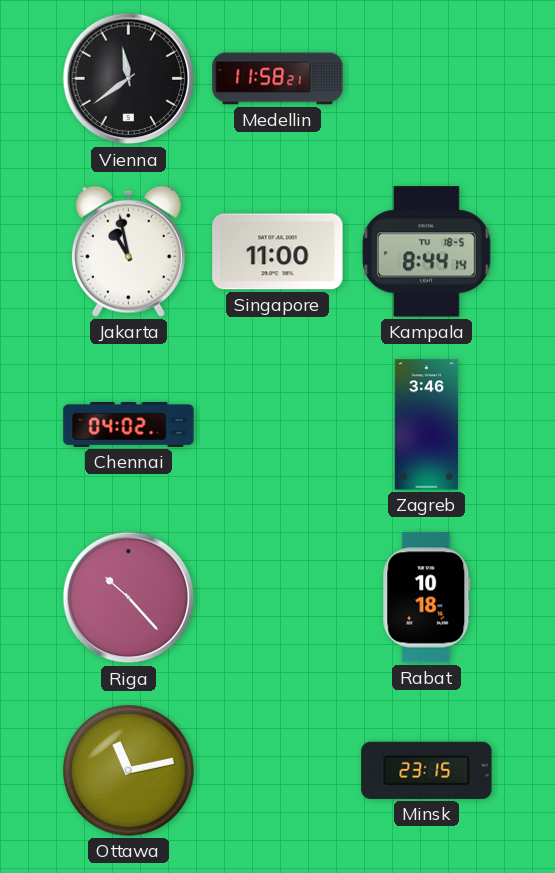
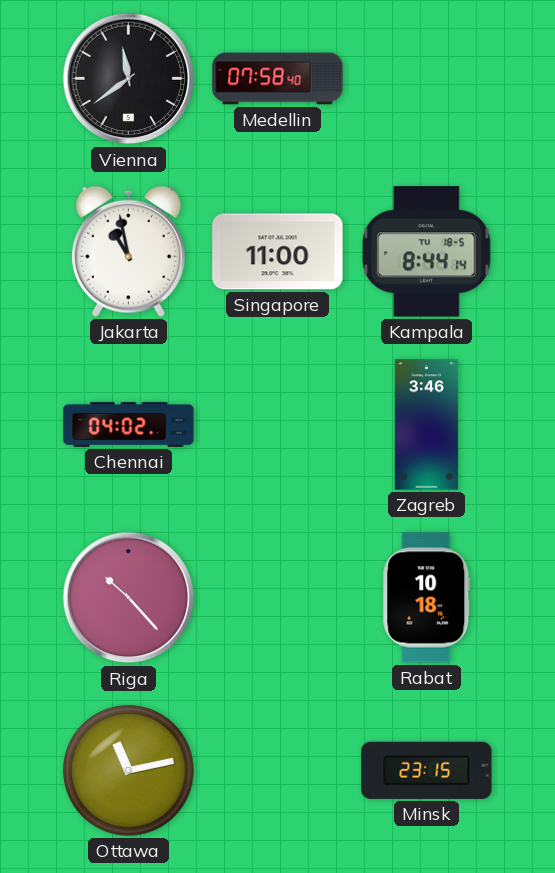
Medellin: 11:58 -> 07:58
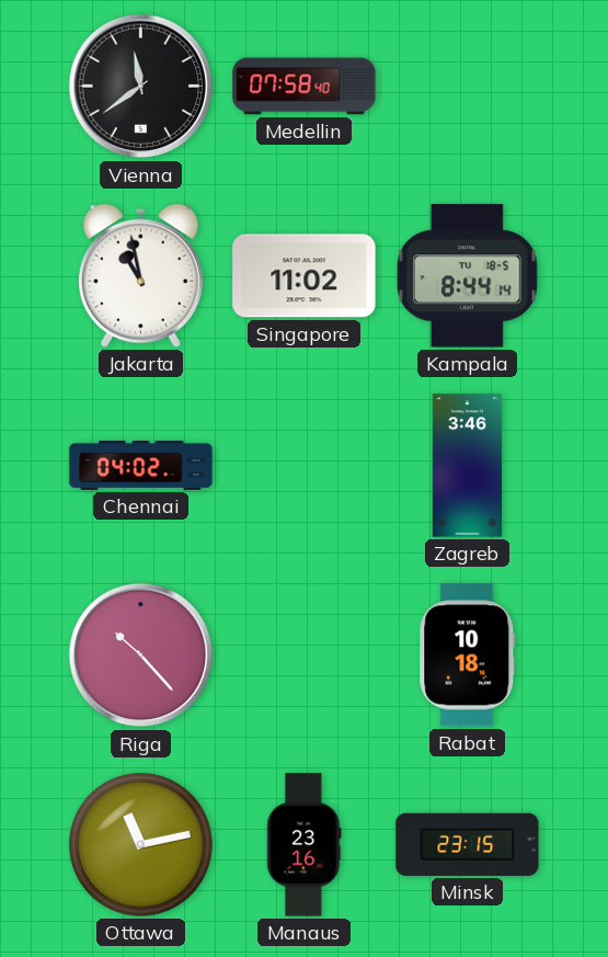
Singapore: 11:00 -> 11:02
Manaus: none -> 23:16
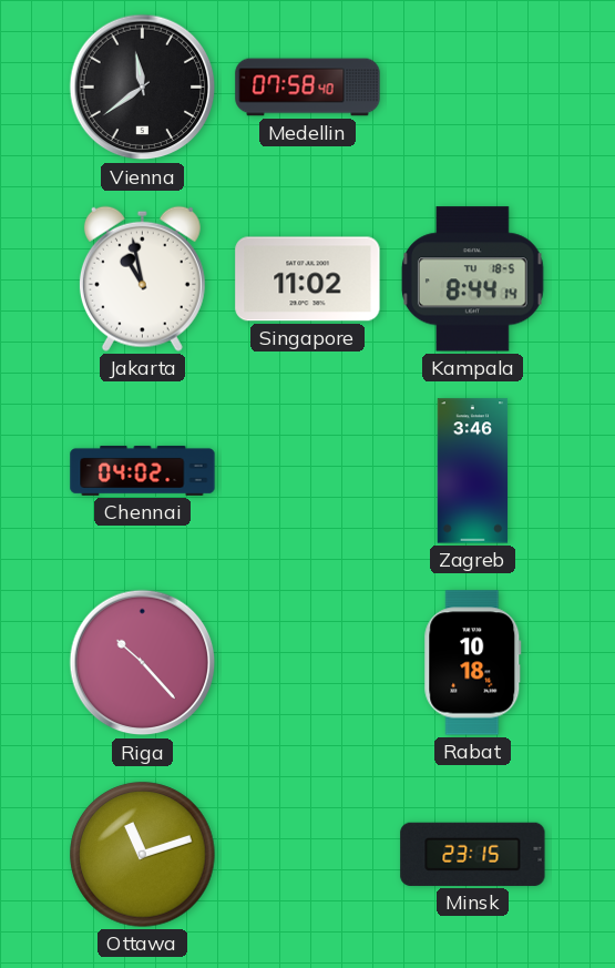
Ottawa: 11:13 -> 11:12
Manaus: 23:16 -> none
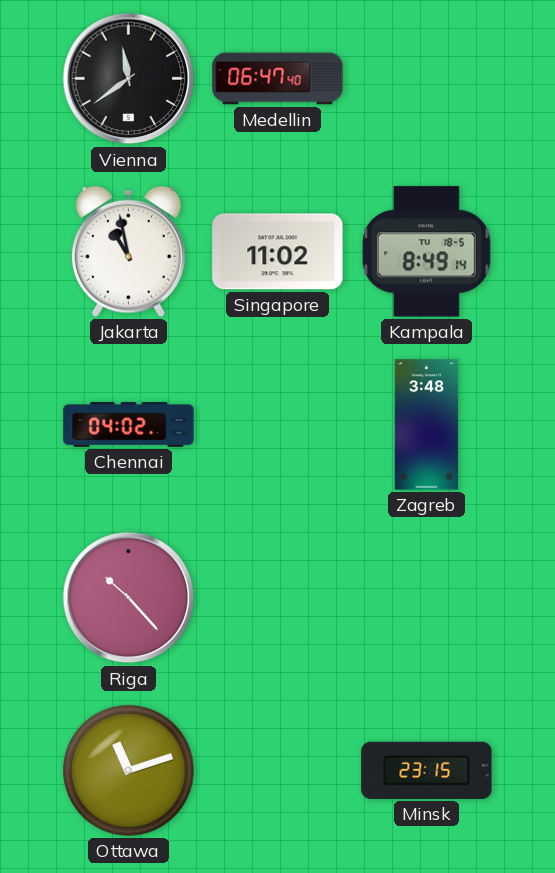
Medellin: 07:58 -> 06:47
Kampala: 8:44 -> 8:49
Zagreb: 3:46 -> 3:48
Rabat: 10:18 -> none
